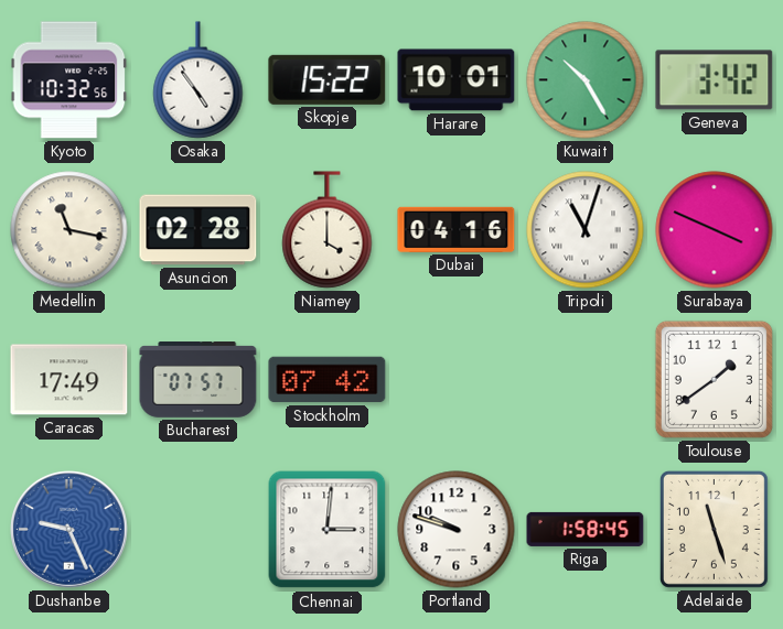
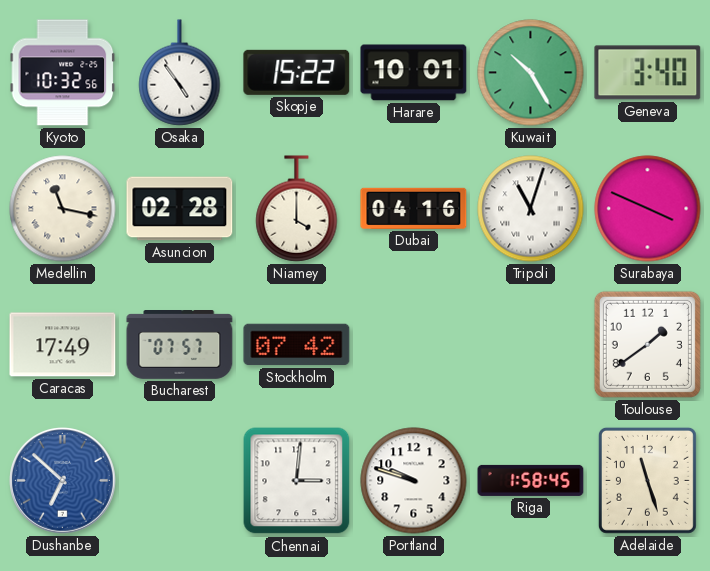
Geneva: 3:42 -> 3:40
Dushanbe: 9:26 -> 6:52
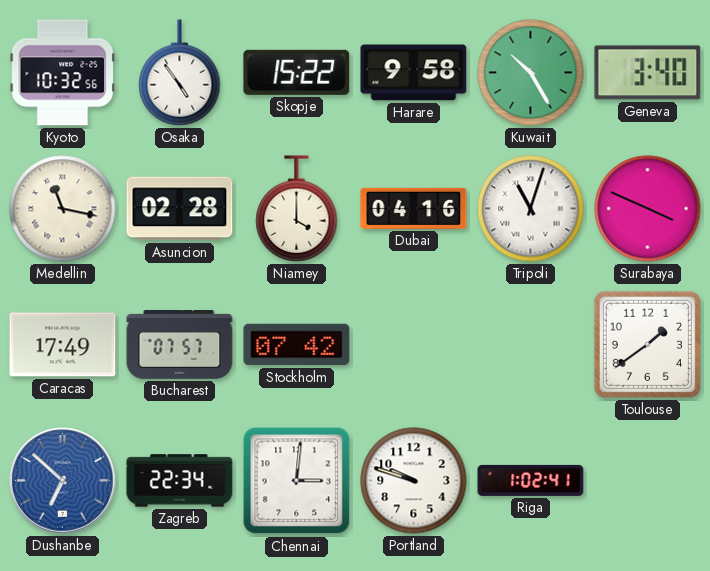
Harare: 10:01 -> 9:58
Zagreb: none -> 22:34
Riga: 1:58 -> 1:02
Adelaide: 11:27 -> none
